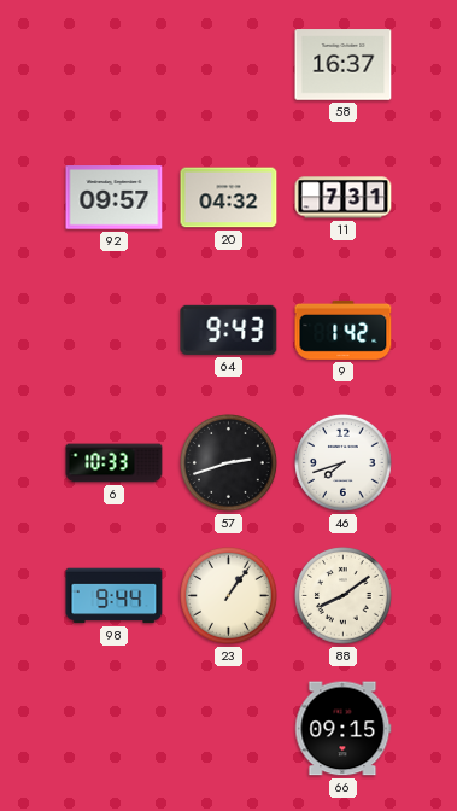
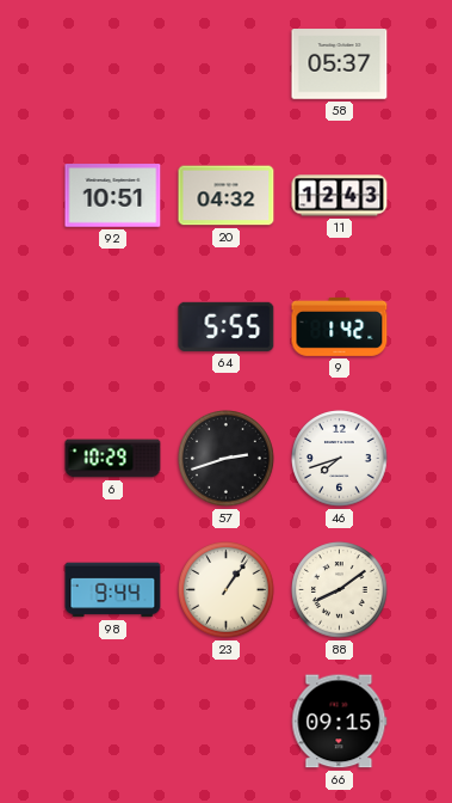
58: 16:37 -> 05:37
92: 09:57 -> 10:51
11: 7:31 -> 12:43
64: 9:43 -> 5:55
6: 10:33 -> 10:29
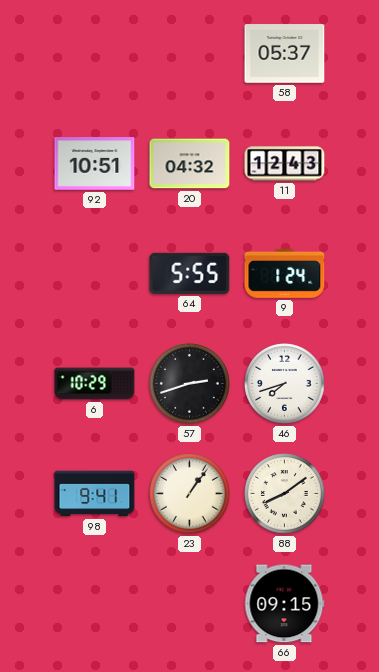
9: 1:42 -> 1:24
98: 9:44 -> 9:41
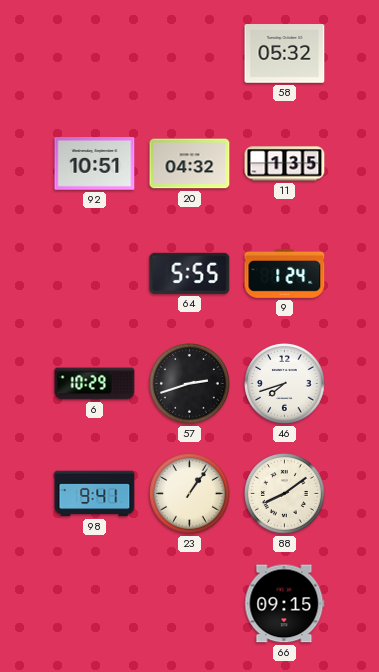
58: 05:37 -> 05:32
11: 12:43 -> 1:35
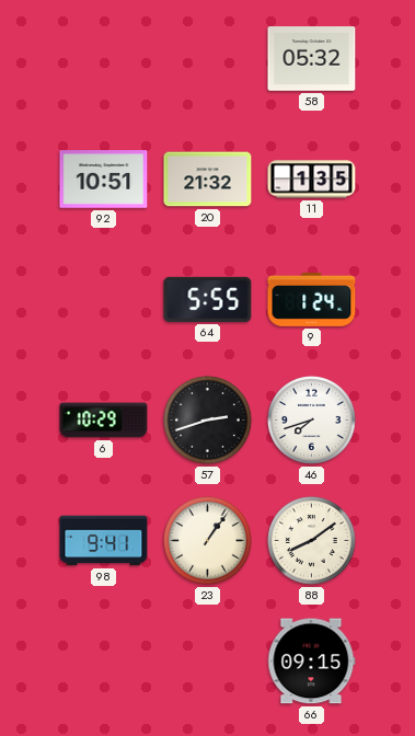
20: 04:32 -> 21:32
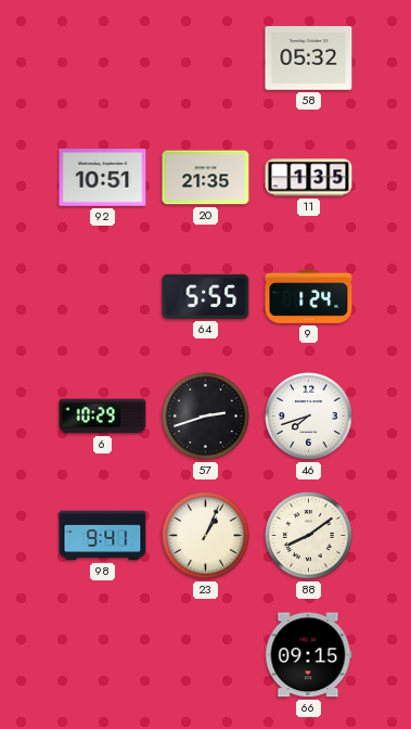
20: 21:32 -> 21:35
23: 1:06 -> 1:04
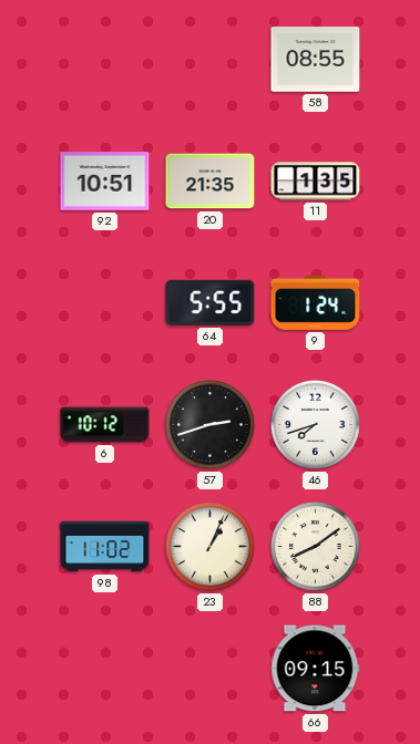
58: 05:32 -> 08:55
6: 10:29 -> 10:12
98: 9:41 -> 11:02
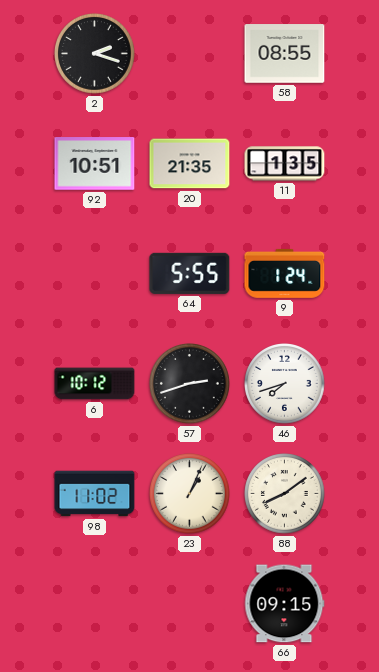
2: none -> 2:18
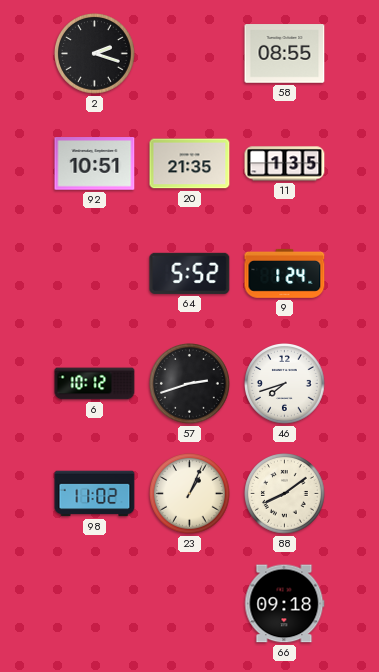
64: 5:55 -> 5:52
66: 09:15 -> 09:18
